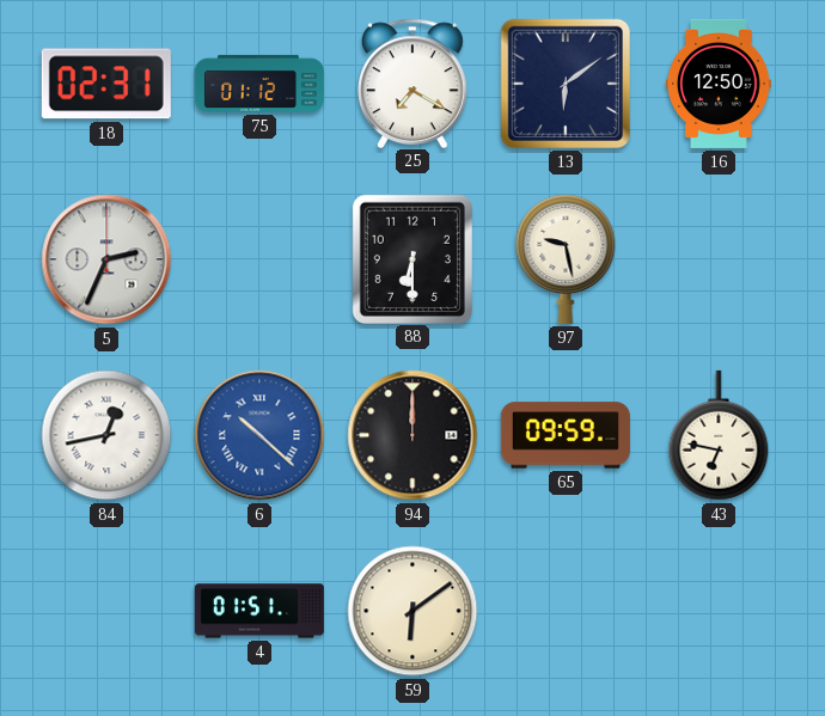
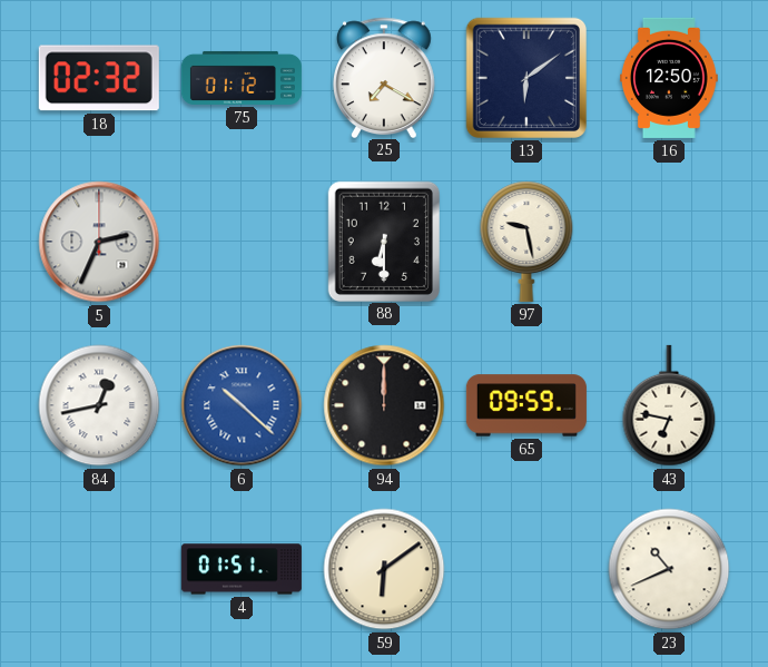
18: 02:31 -> 02:32
23: none -> 10:41
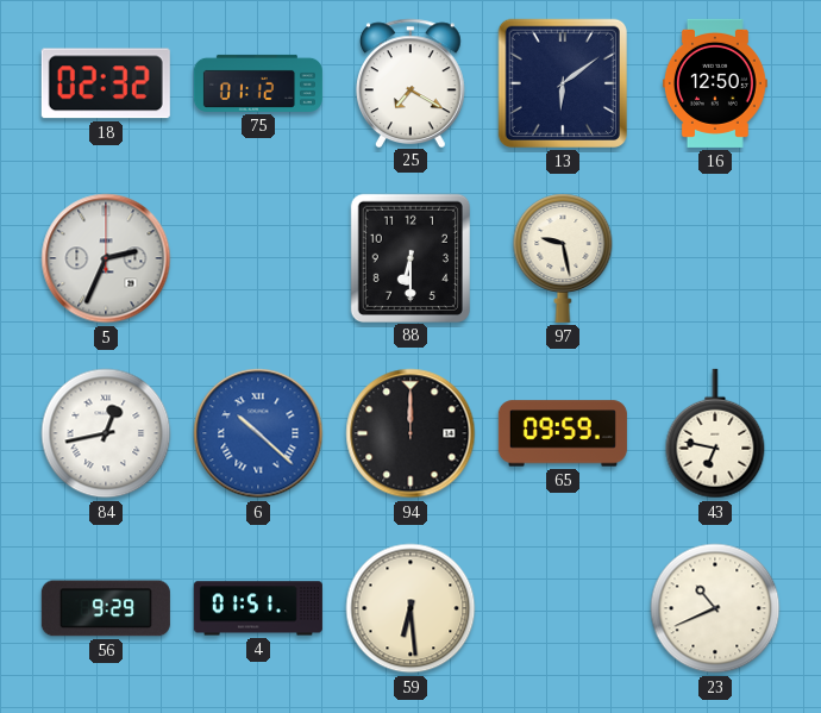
56: none -> 9:29
59: 6:09 -> 6:29
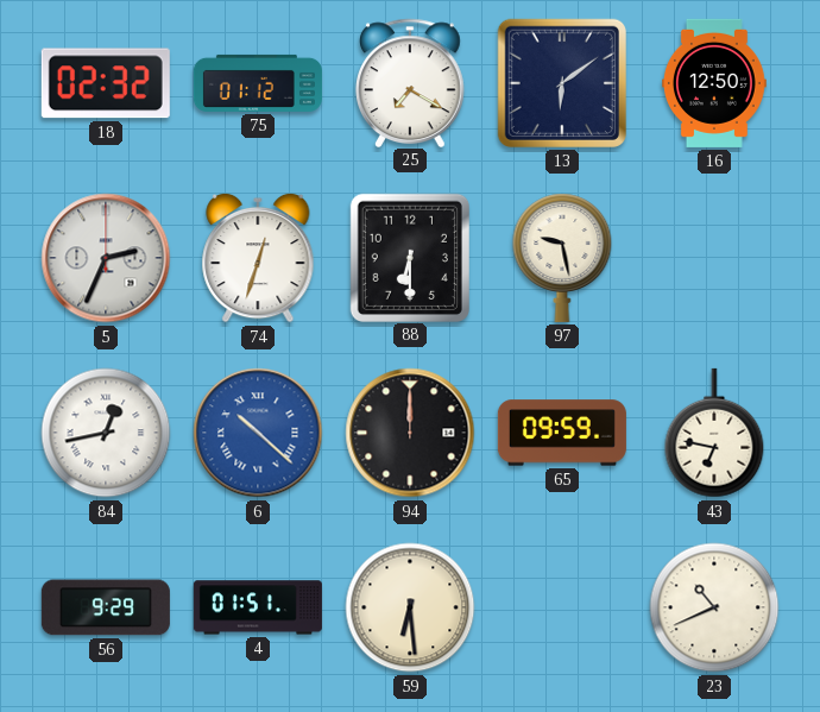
74: none -> 12:33
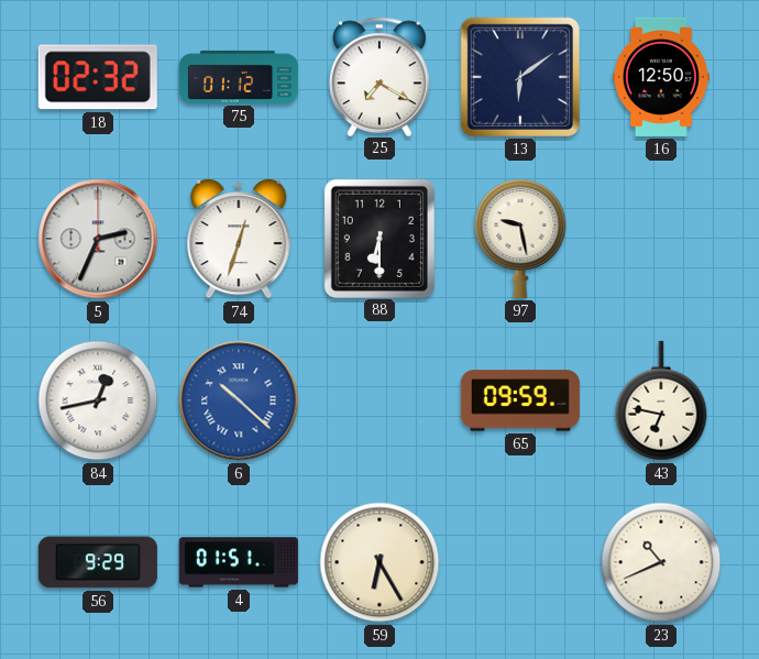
94: 12:00 -> none
59: 6:29 -> 6:25
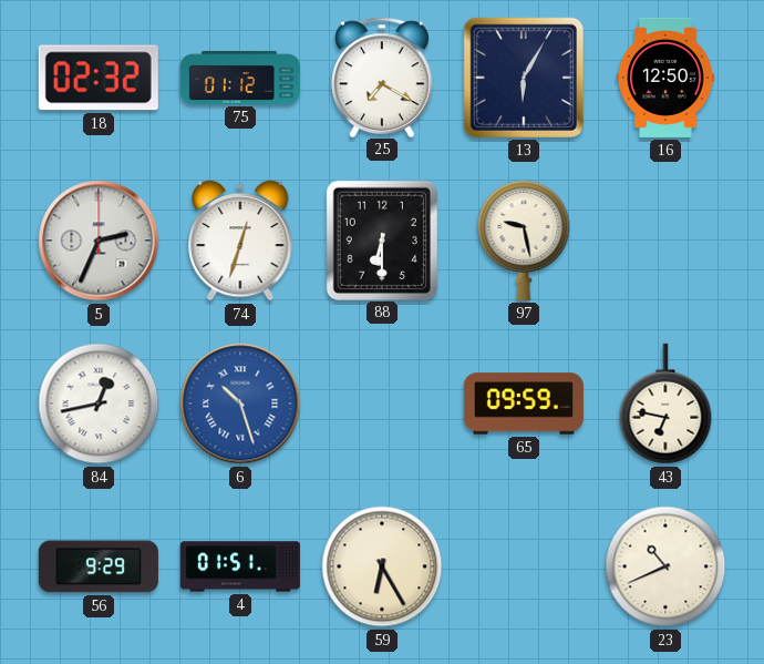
13: 6:09 -> 6:05
6: 10:22 -> 10:27
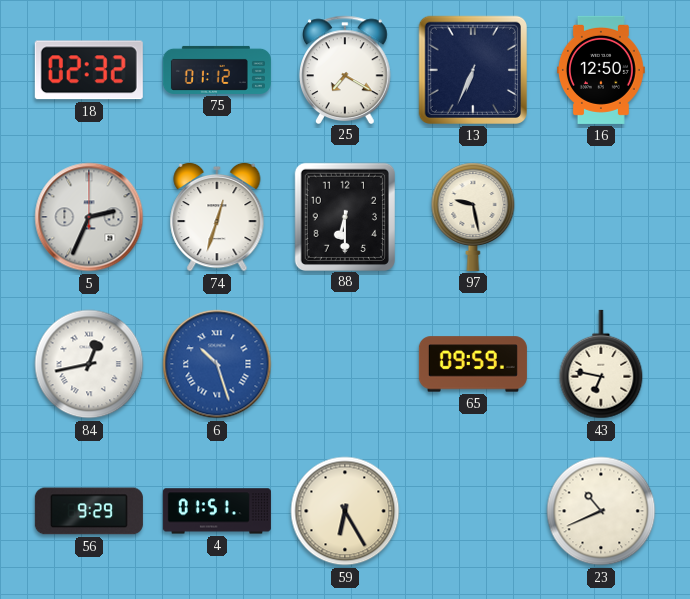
13: 6:05 -> 6:34
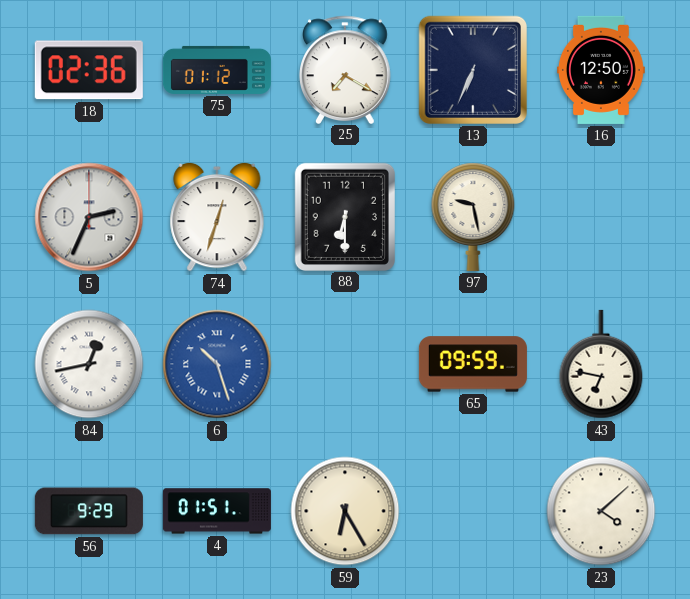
18: 02:32 -> 02:36
23: 10:41 -> 4:08
